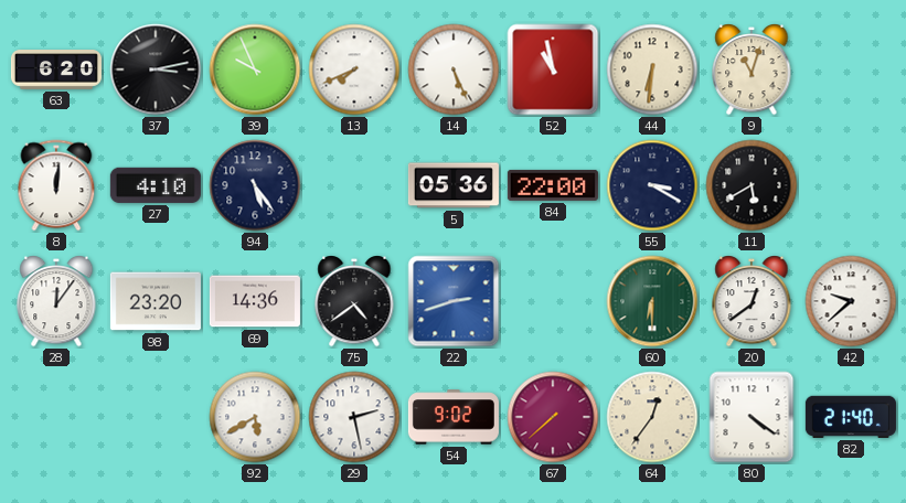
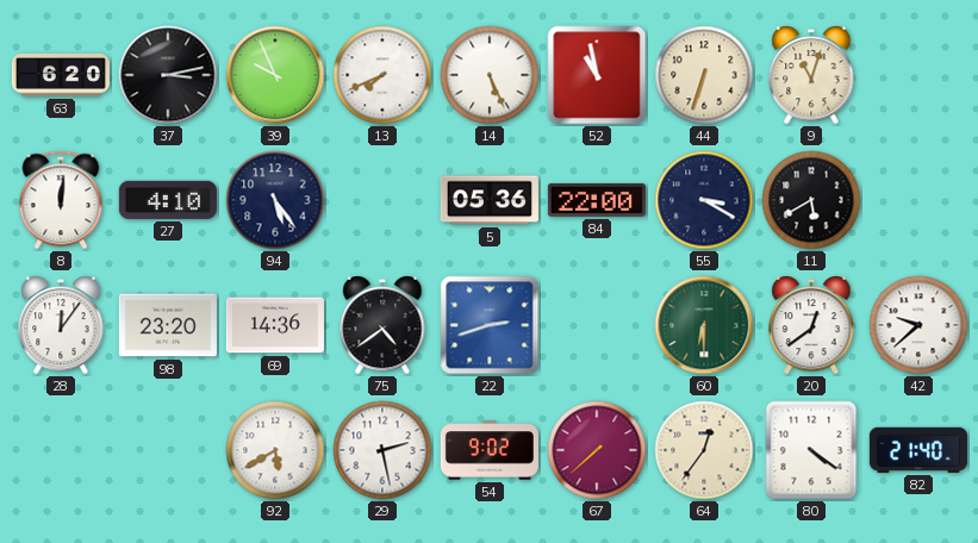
44: 6:31 -> 6:33
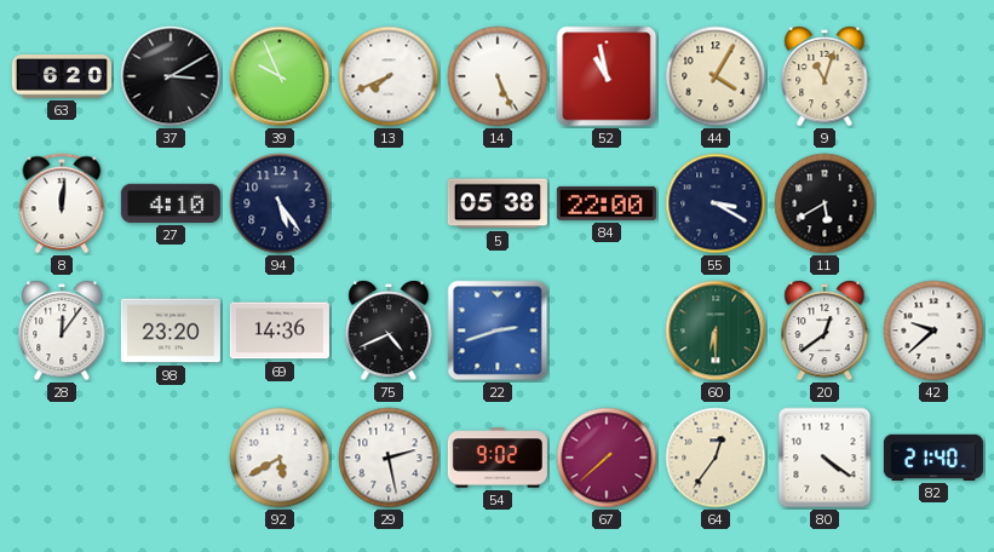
37: 3:13 -> 3:10
44: 6:33 -> 4:05
5: 05:36 -> 05:38
75: 4:39 -> 4:41
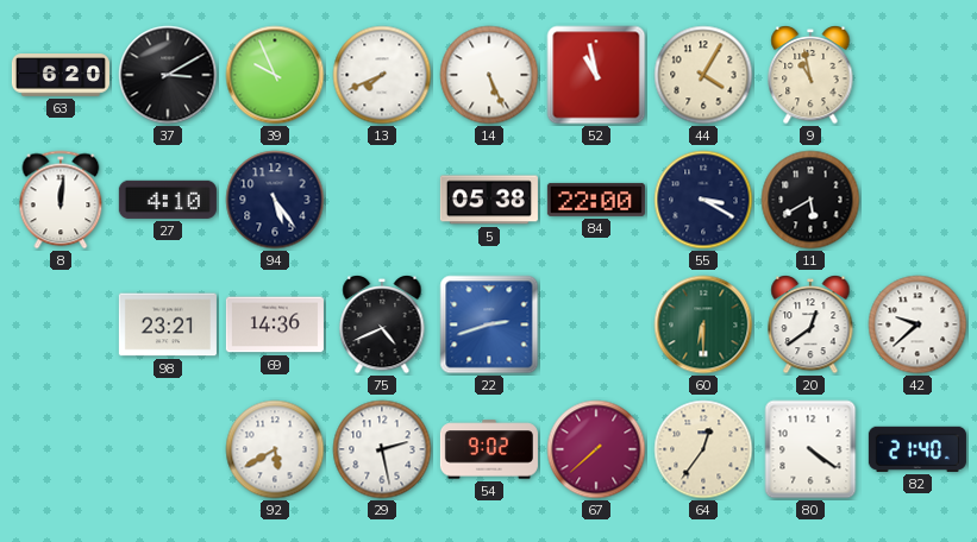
9: 11:03 -> 10:58
28: 12:06 -> none
98: 23:20 -> 23:21
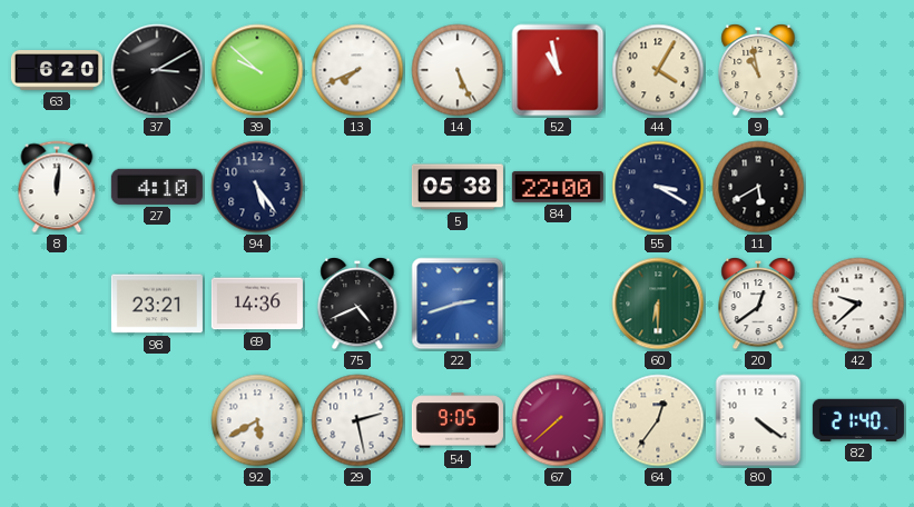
39: 9:56 -> 9:52
54: 9:02 -> 9:05
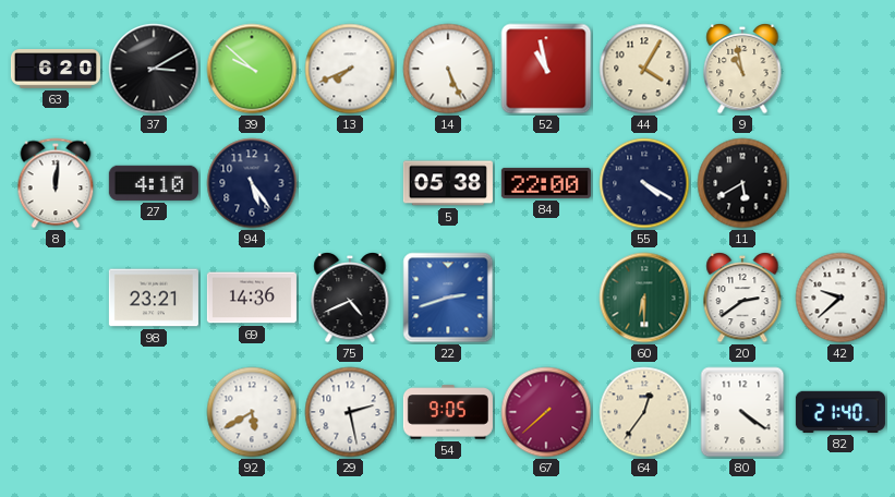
55: 3:20 -> 4:20
20: 12:39 -> 2:39
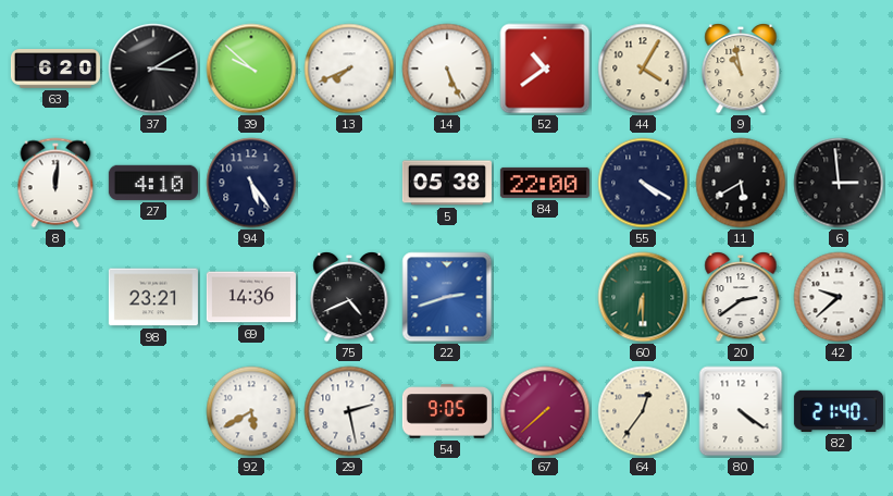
52: 10:58 -> 10:39
6: none -> 2:59
